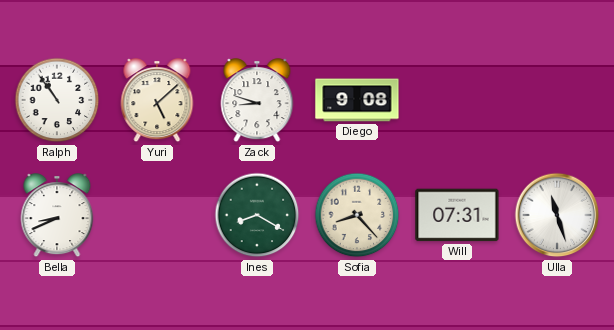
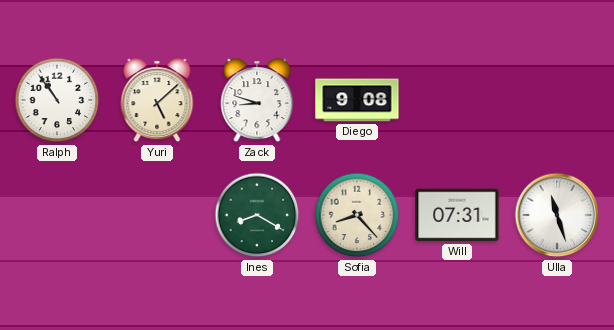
Bella: 8:41 -> none
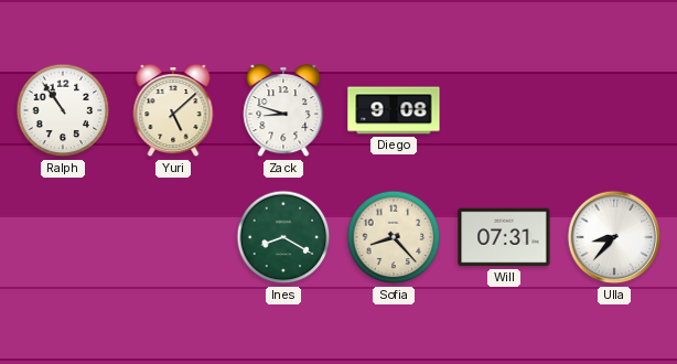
Ulla: 11:27 -> 8:37
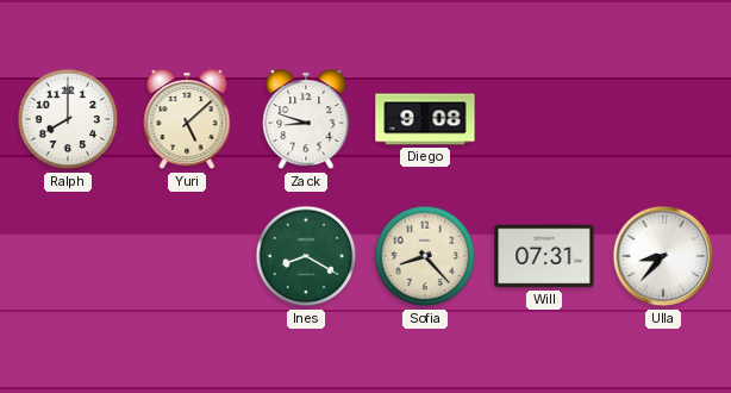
Ralph: 10:54 -> 8:00
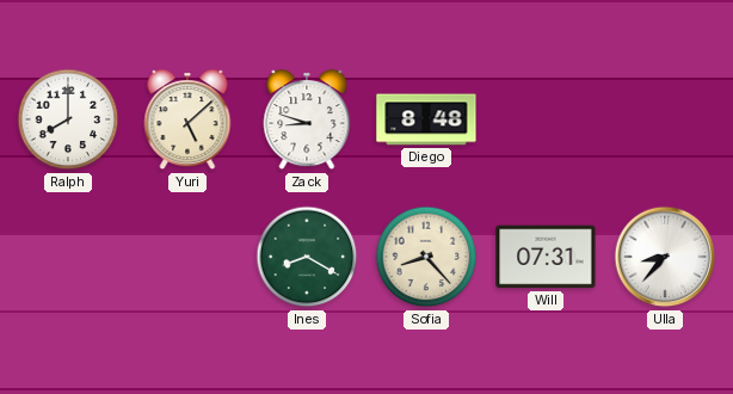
Diego: 9:08 -> 8:48
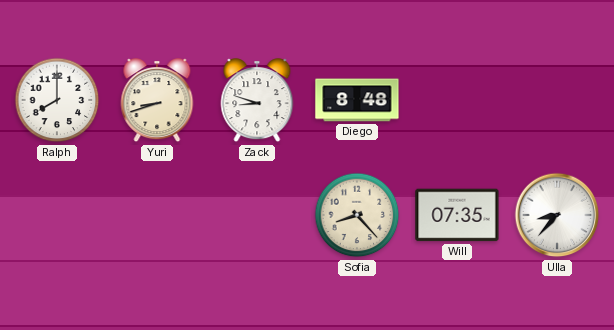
Yuri: 5:08 -> 8:42
Ines: 8:20 -> none
Will: 07:31 -> 07:35
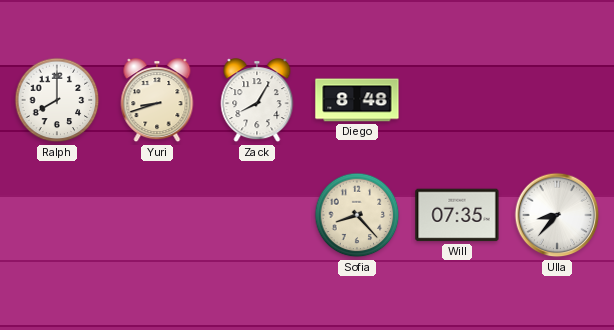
Zack: 8:48 -> 8:05
